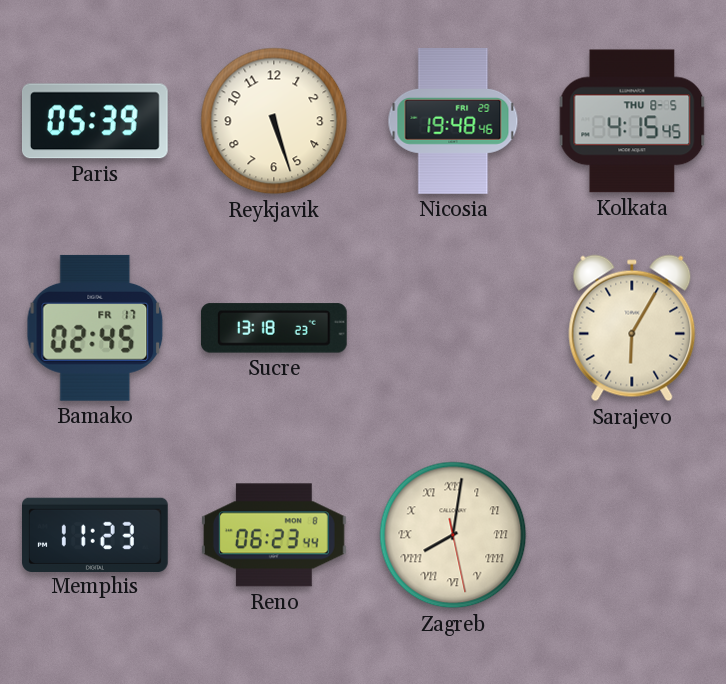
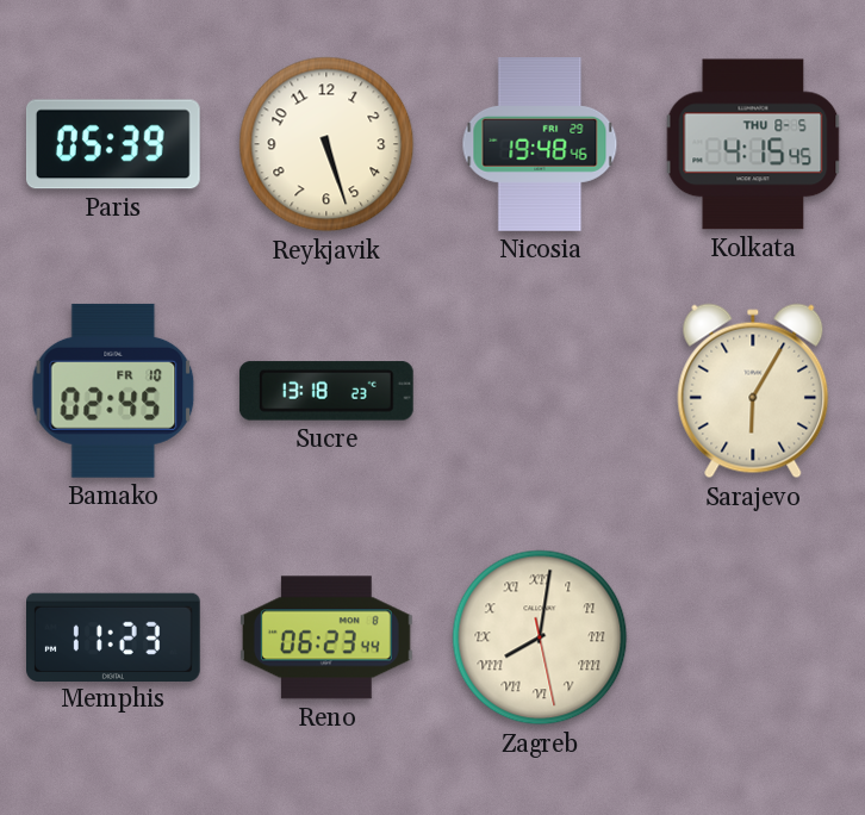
Bamako date: FR 17 -> FR 10
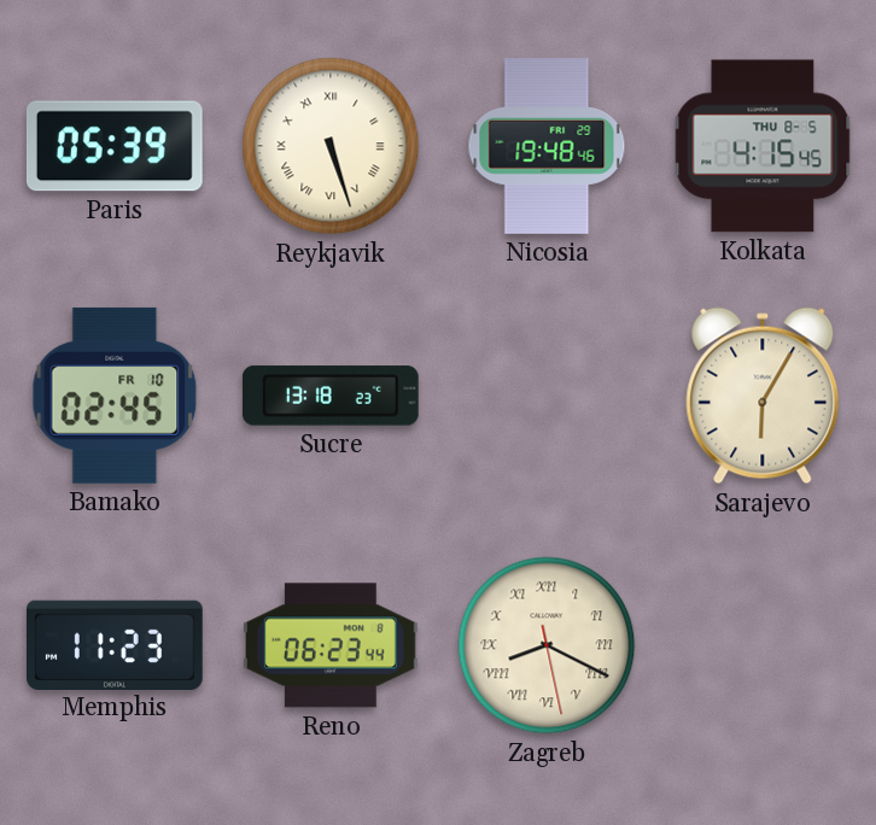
Reykjavik numerals: Arabic -> Roman
Zagreb: 8:01 -> 8:19
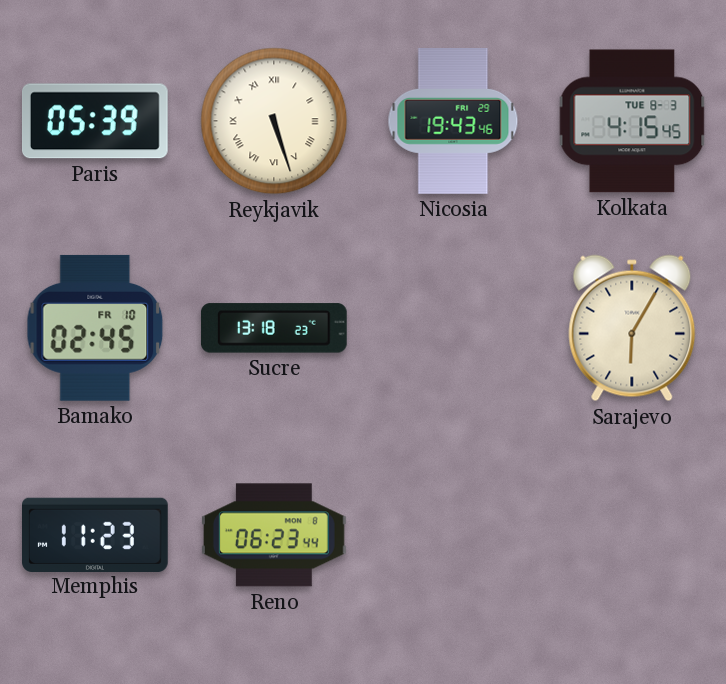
Nicosia: 19:48 -> 19:43
Kolkata date: THU 8-5 -> TUE 8-3
Zagreb: 8:19 -> none
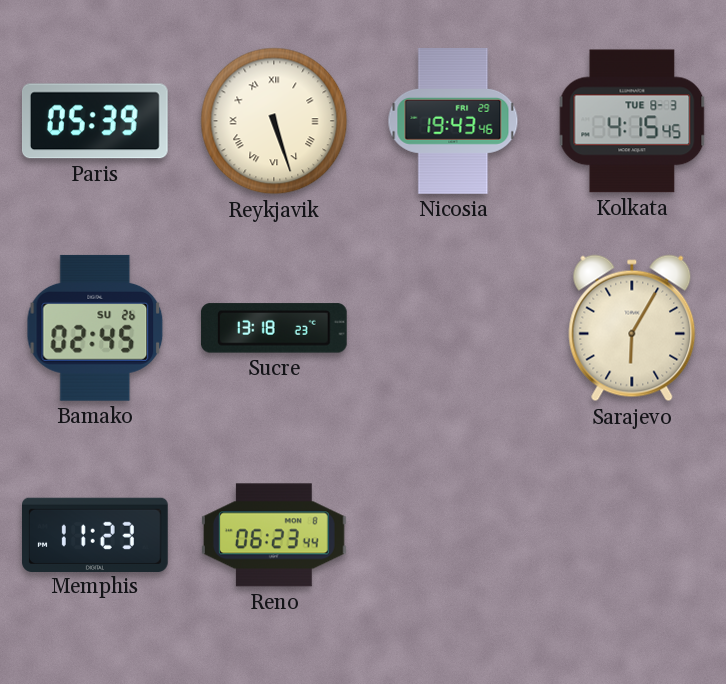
Bamako date: FR 10 -> SU 26
